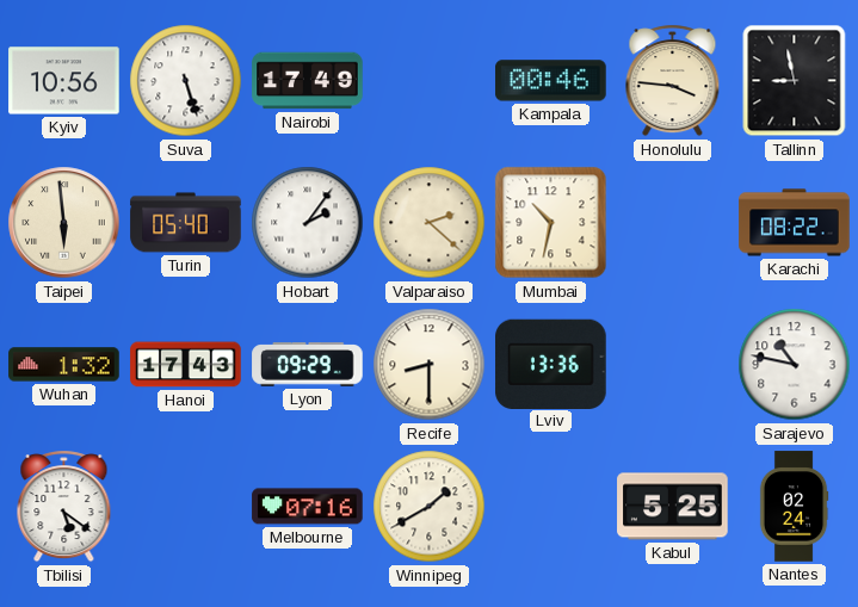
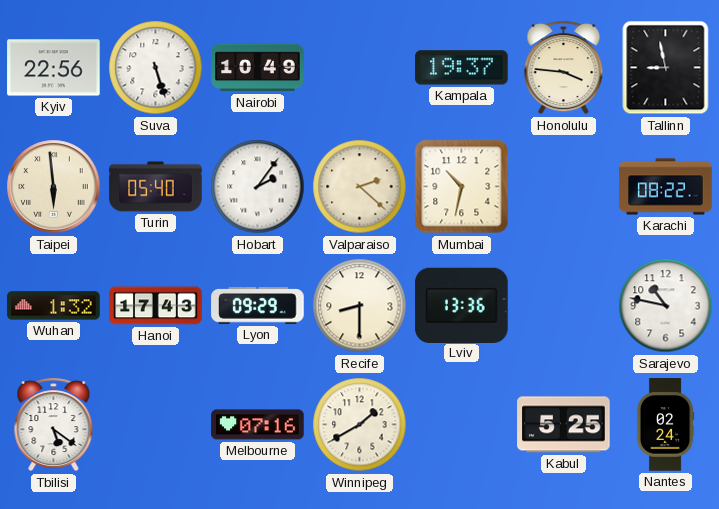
Kyiv: 10:56 -> 22:56
Nairobi: 17:49 -> 10:49
Kampala: 00:46 -> 19:37
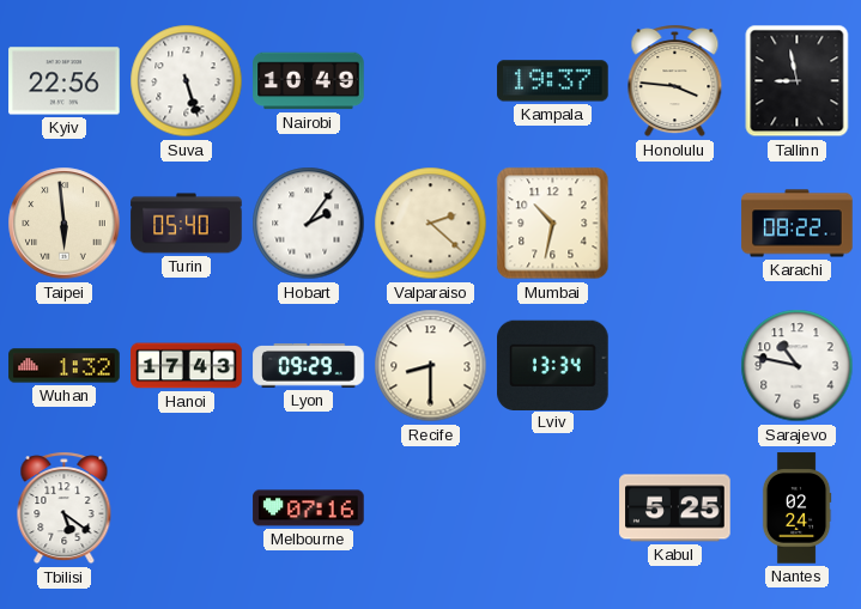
Lviv: 13:36 -> 13:34
Winnipeg: 1:40 -> none
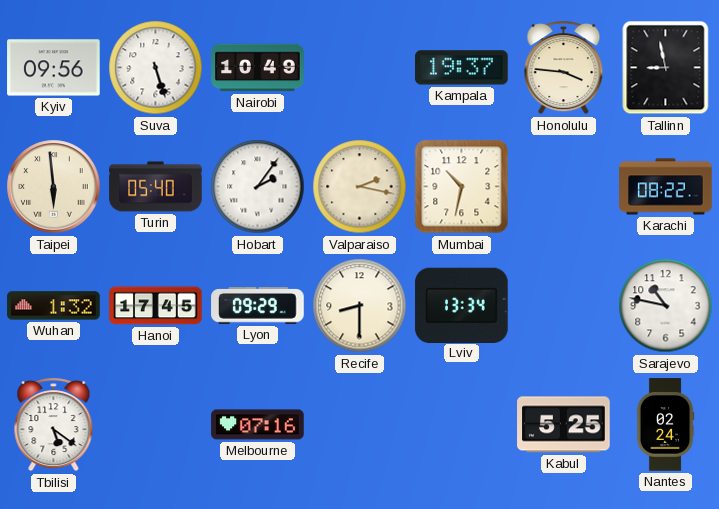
Kyiv: 22:56 -> 09:56
Valparaiso: 2:22 -> 2:17
Hanoi: 17:43 -> 17:45
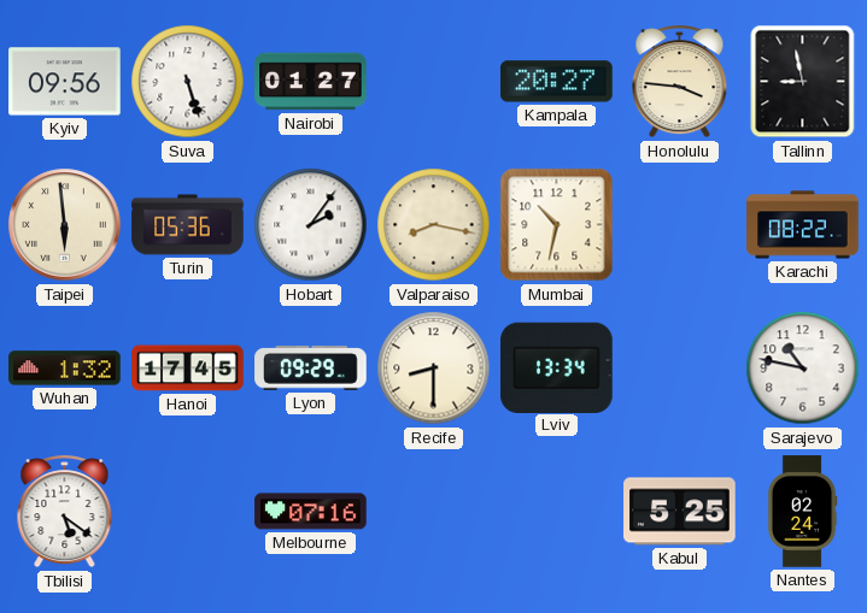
Nairobi: 10:49 -> 01:27
Kampala: 19:37 -> 20:27
Turin: 05:40 -> 05:36
Valparaiso: 2:17 -> 8:17
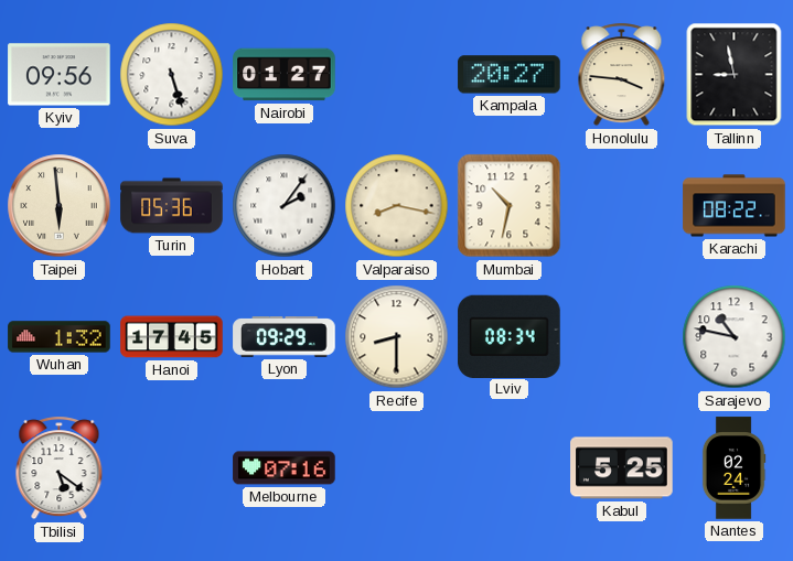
Lviv: 13:34 -> 08:34
